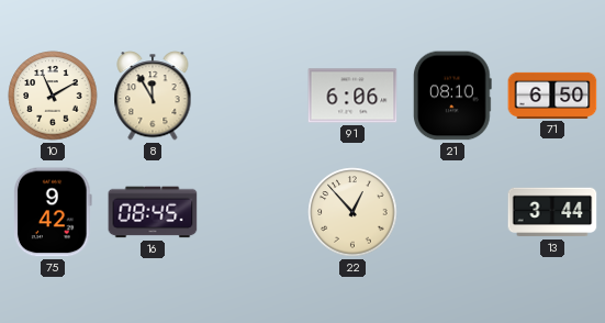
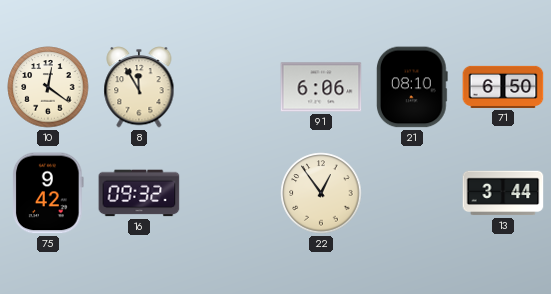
10: 11:10 -> 12:21
16: 08:45 -> 09:32
22: 12:53 -> 12:54
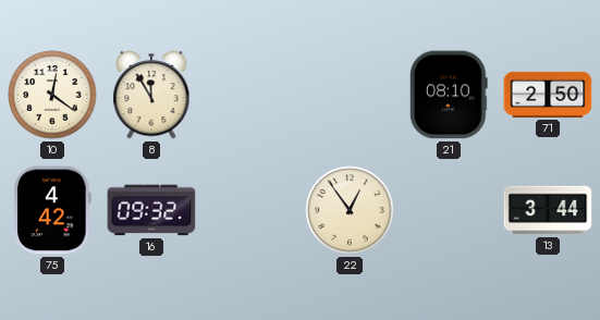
91: 6:06 -> none
71: 6:50 -> 2:50
75: 9:42 -> 4:42
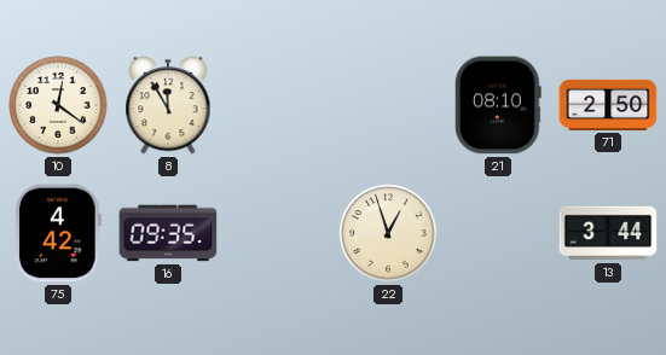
16: 09:32 -> 09:35
22: 12:54 -> 12:57
